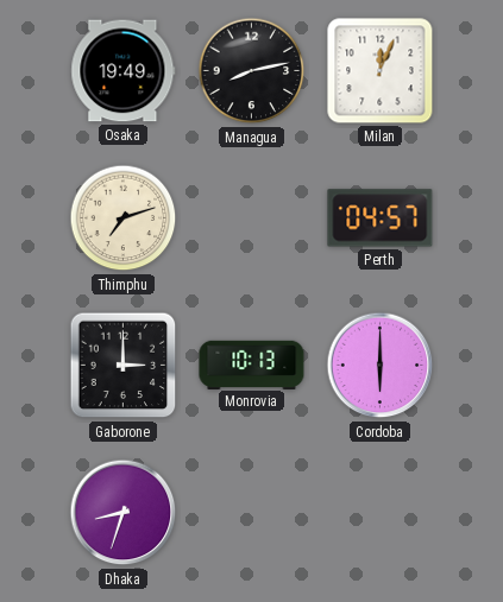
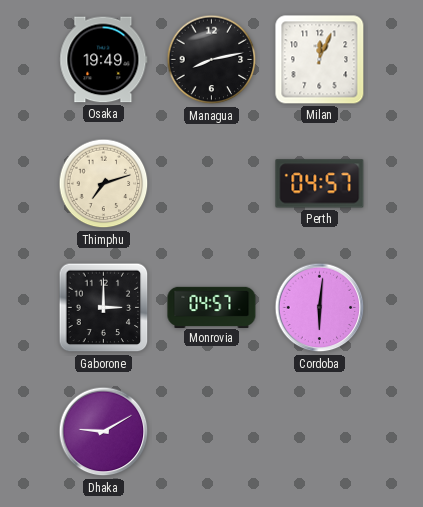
Monrovia: 10:13 -> 04:57
Cordoba: 6:00 -> 6:01
Dhaka: 8:33 -> 9:10
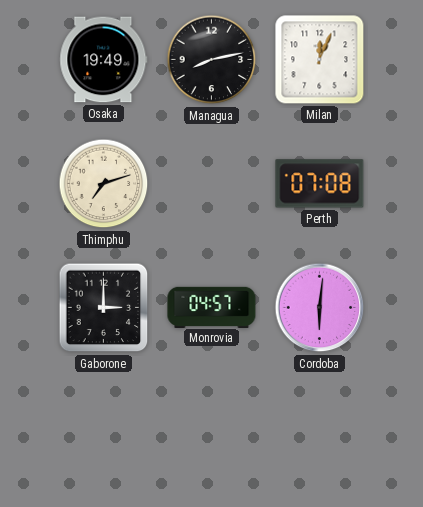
Perth: 04:57 -> 07:08
Dhaka: 9:10 -> none
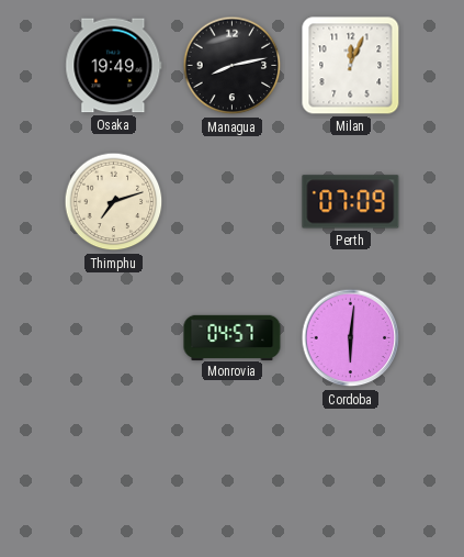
Perth: 07:08 -> 07:09
Gaborone: 3:00 -> none
